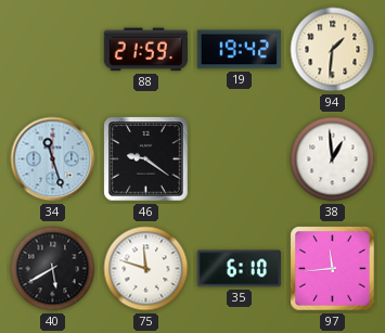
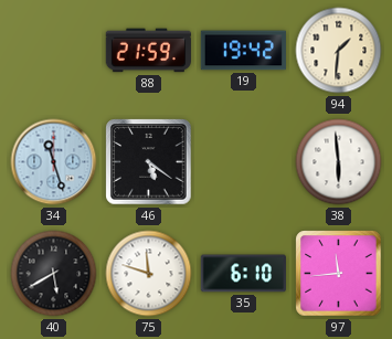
46: 9:21 -> 5:21
38: 12:59 -> 5:59
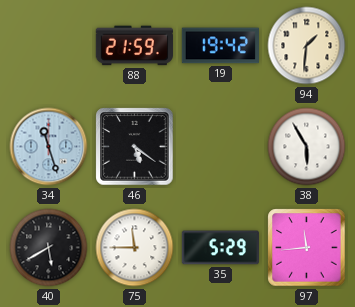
38: 5:59 -> 5:55
75: 11:48 -> 11:45
35: 6:10 -> 5:29
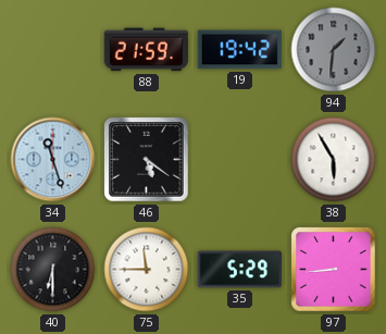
94 dial: cream -> grey
40: 5:40 -> 6:30
97: 11:44 -> 8:44
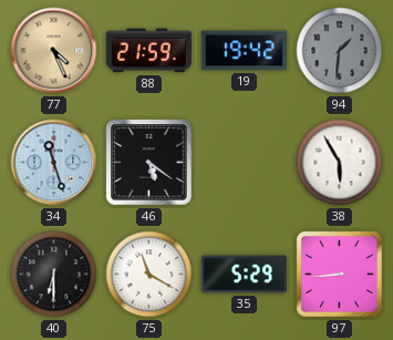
77: none -> 4:26
75: 11:45 -> 11:20
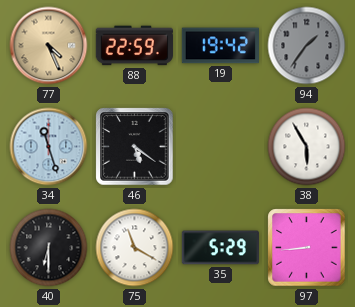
88: 21:59 -> 22:59
94: 1:31 -> 1:36
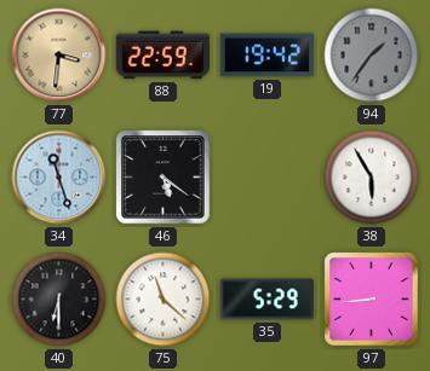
77: 4:26 -> 3:31
75: 11:20 -> 11:22
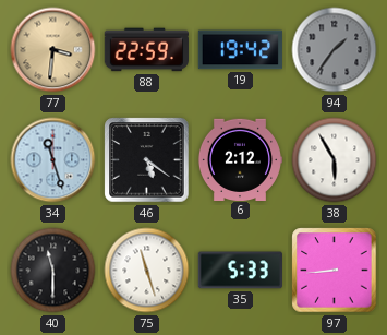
6: none -> 2:12
40: 6:30 -> 11:30
75: 11:22 -> 11:27
35: 5:29 -> 5:33
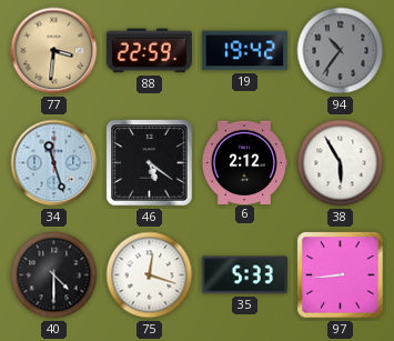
94: 1:36 -> 10:36
40: 11:30 -> 4:30
75: 11:27 -> 12:18
